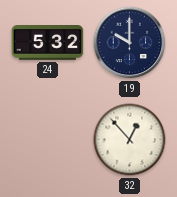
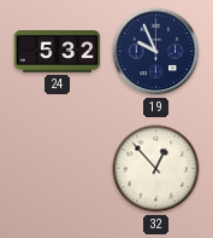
19: 10:00 -> 9:56
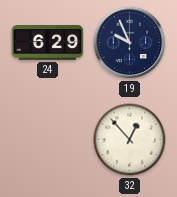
24: 5:32 -> 6:29
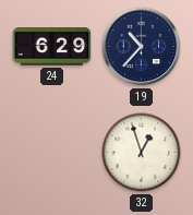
19: 9:56 -> 10:37
32: 12:53 -> 12:57
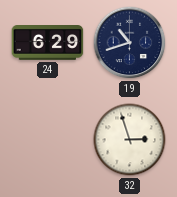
19: 10:37 -> 10:42
32: 12:57 -> 2:57
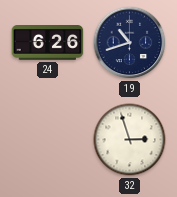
24: 6:29 -> 6:26
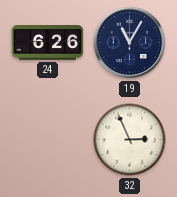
19: 10:42 -> 11:05
32: 2:57 -> 2:56
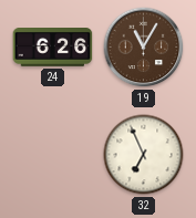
19 dial: navy -> brown
32: 2:56 -> 6:56
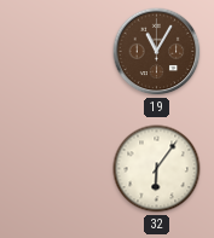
24: 6:26 -> none
32: 6:56 -> 6:06
